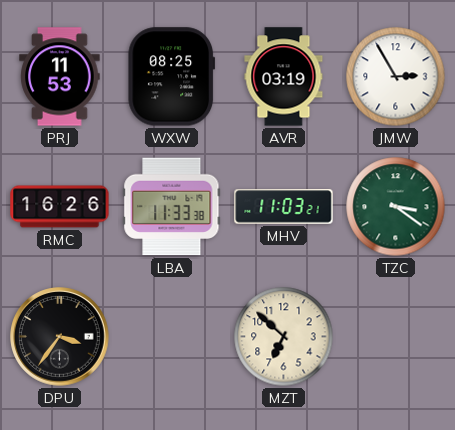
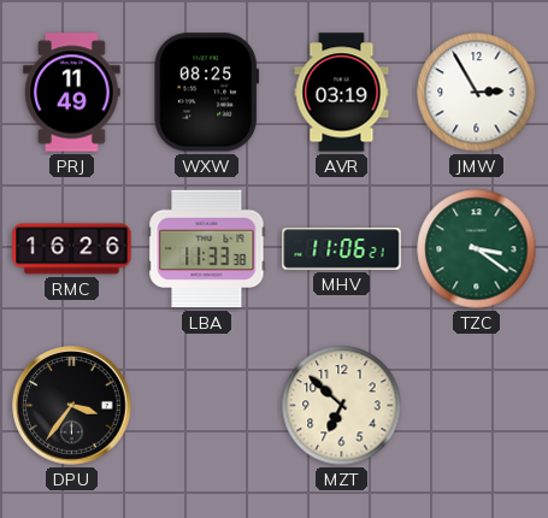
PRJ: 11:53 -> 11:49
MHV: 11:03 -> 11:06
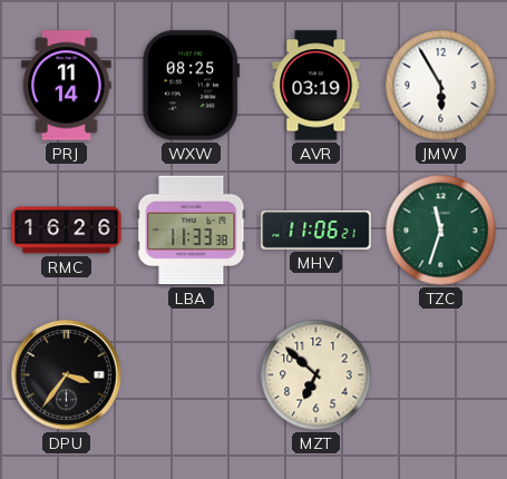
PRJ: 11:49 -> 11:14
JMW: 2:55 -> 5:55
TZC: 3:21 -> 11:33
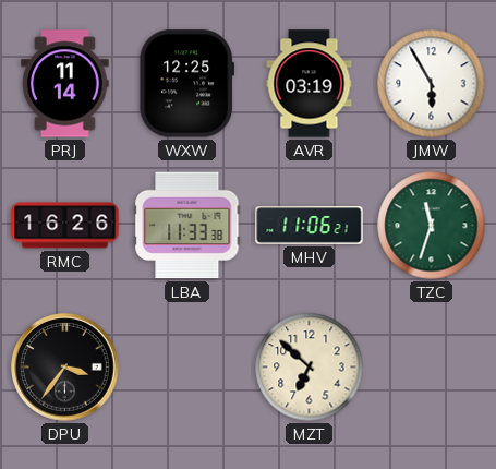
WXW: 08:25 -> 12:25
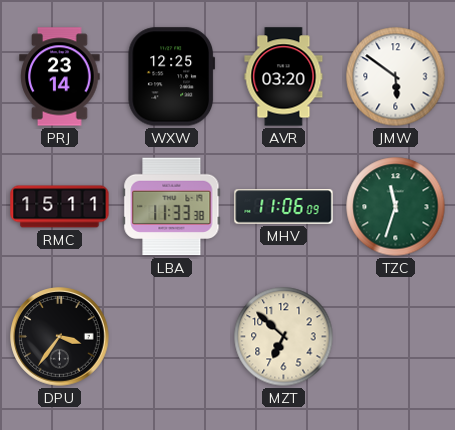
PRJ: 11:14 -> 23:14
AVR: 03:19 -> 03:20
JMW: 5:55 -> 5:51
RMC: 16:26 -> 15:11
MHV: 11:06:21 -> 11:06:09
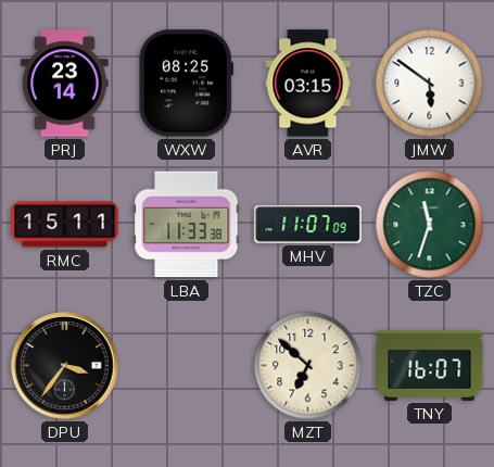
WXW: 12:25 -> 08:25
AVR: 03:20 -> 03:15
MHV: 11:06 -> 11:07
TNY: none -> 16:07
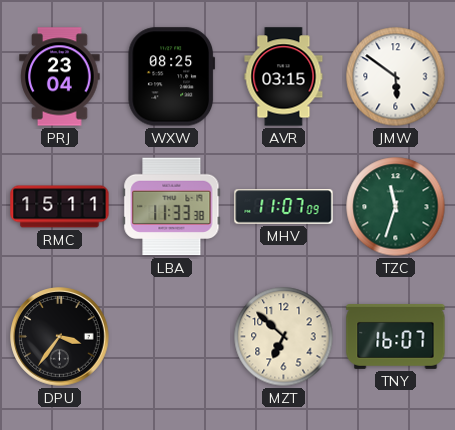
PRJ: 23:14 -> 23:04
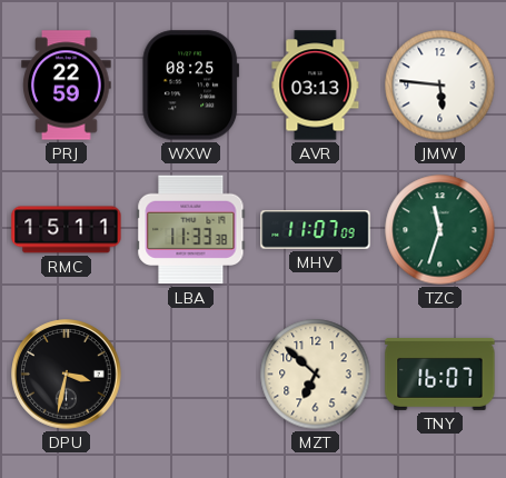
PRJ: 23:04 -> 22:59
AVR: 03:15 -> 03:13
JMW: 5:51 -> 5:46
DPU: 3:36 -> 3:32
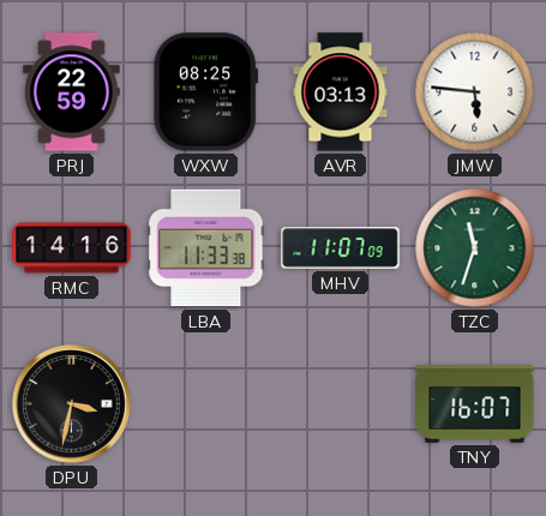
RMC: 15:11 -> 14:16
MZT: 6:52 -> none
